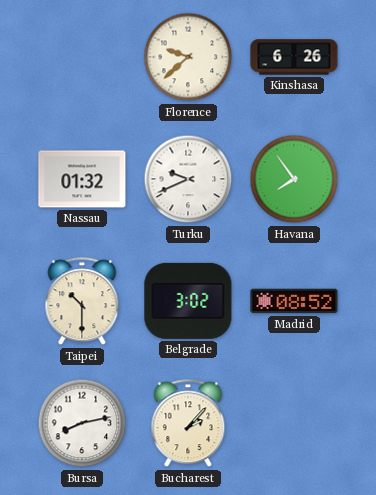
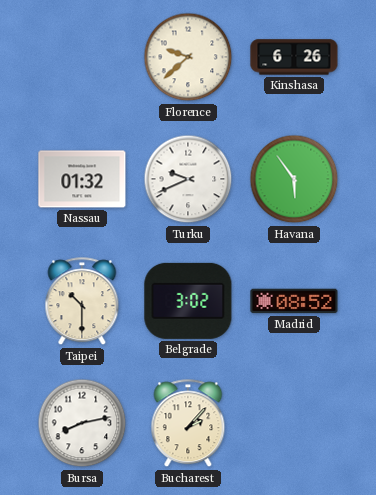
Havana: 7:54 -> 5:54
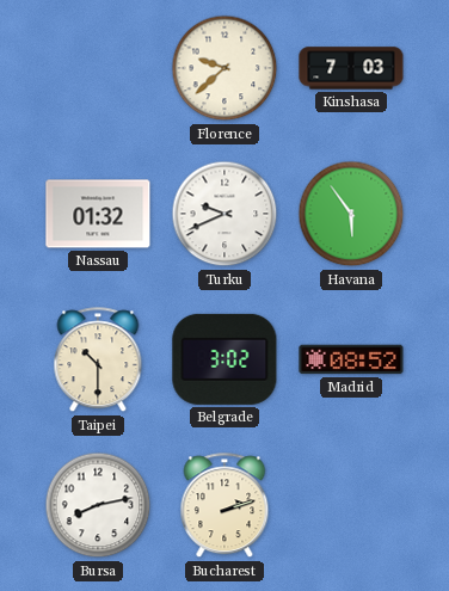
Kinshasa: 6:26 -> 7:03
Bucharest: 2:07 -> 2:12
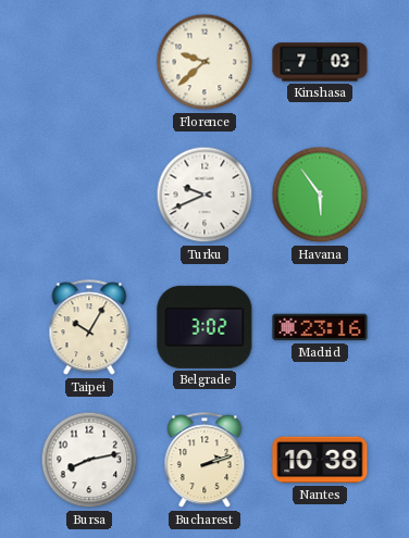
Nassau: 01:32 -> none
Taipei: 10:30 -> 10:05
Madrid: 08:52 -> 23:16
Nantes: none -> 10:38
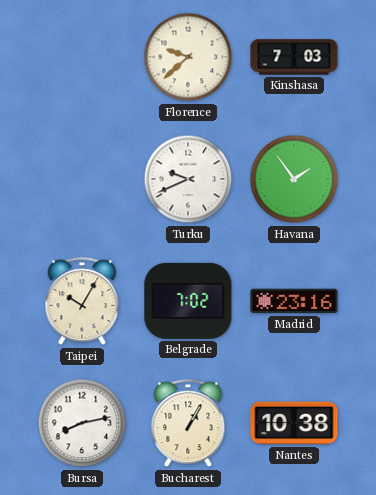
Havana: 5:54 -> 1:54
Belgrade: 3:02 -> 7:02
Bucharest: 2:12 -> 1:05
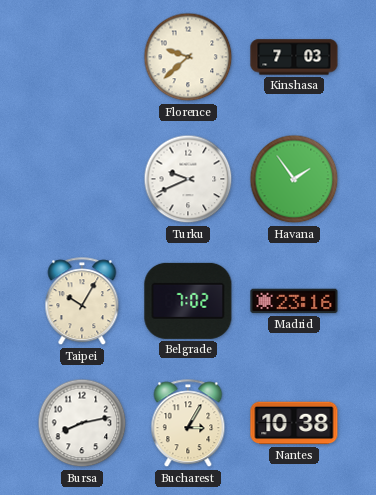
Bucharest: 1:05 -> 3:05
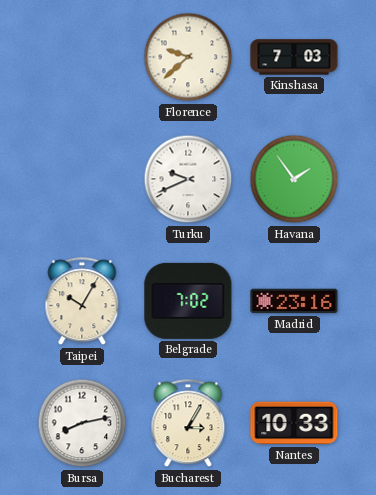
Nantes: 10:38 -> 10:33
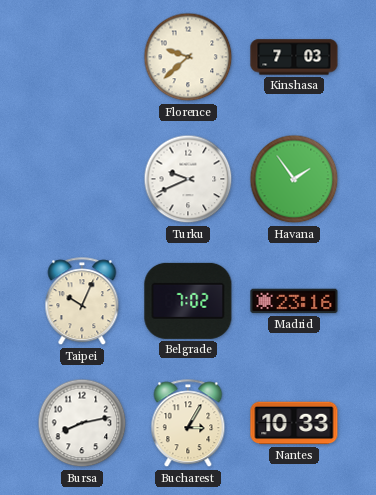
Taipei: 10:05 -> 10:04
